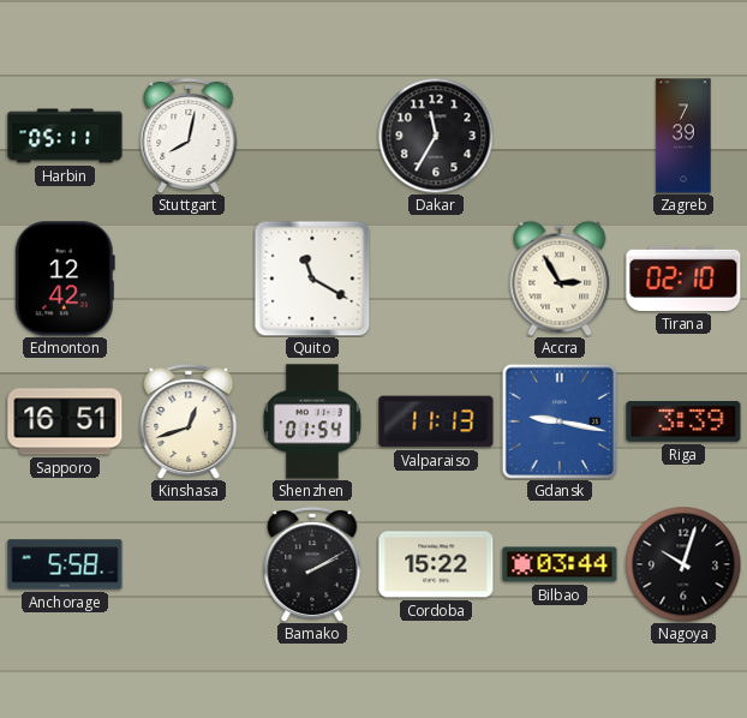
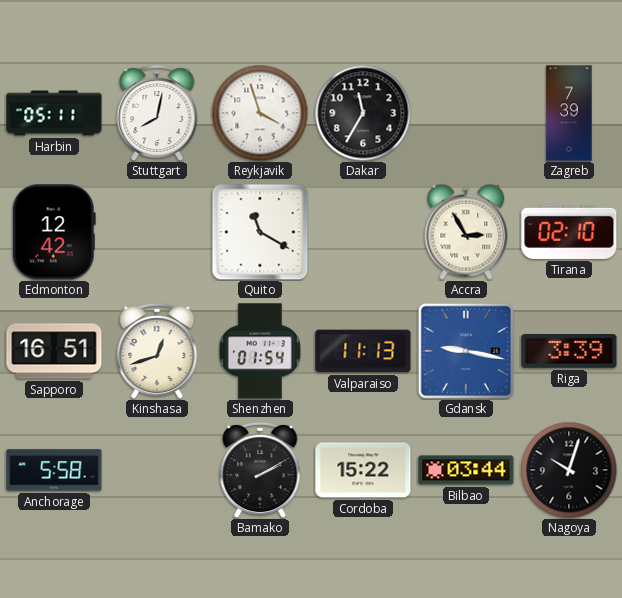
Reykjavik: none -> 3:57
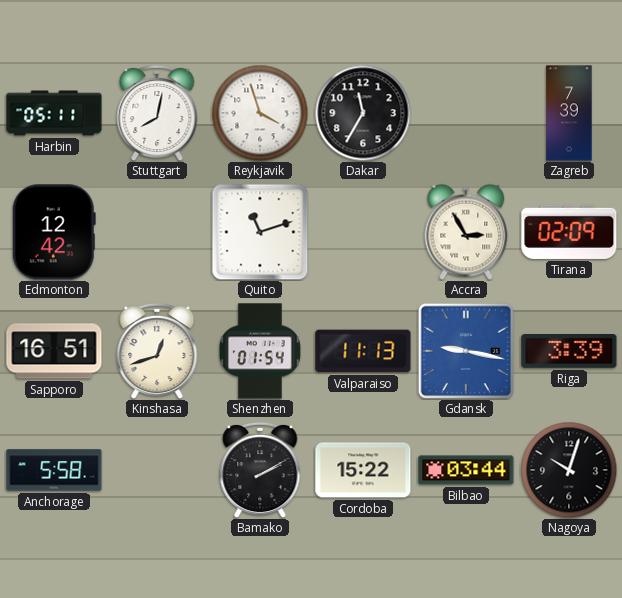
Quito: 11:20 -> 11:12
Tirana: 02:10 -> 02:09
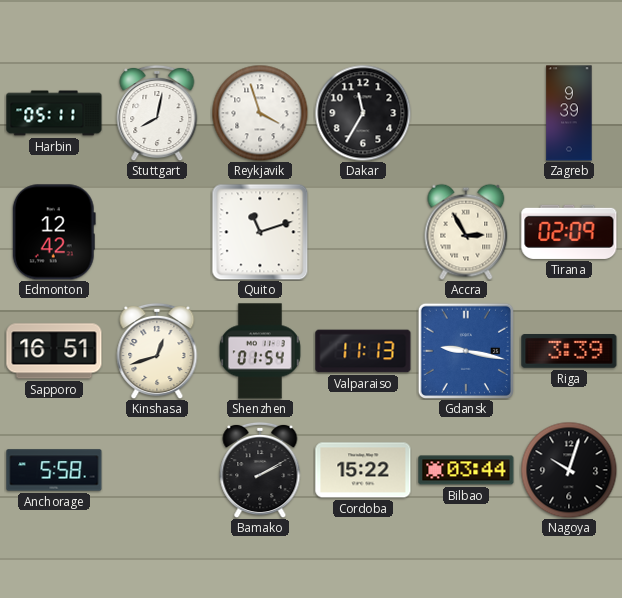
Zagreb: 7:39 -> 9:39
